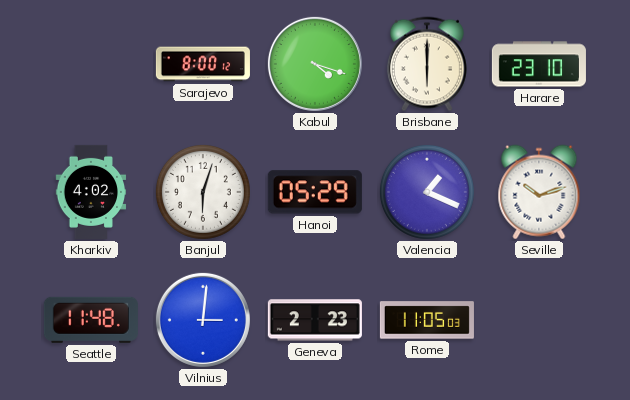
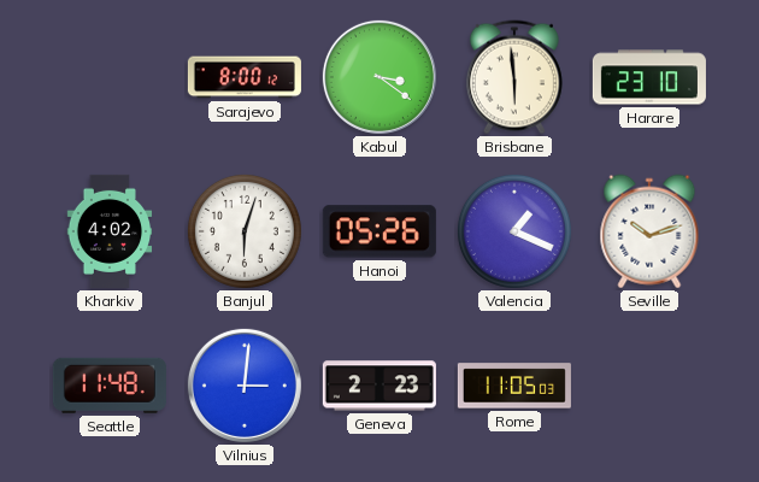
Kabul: 4:18 -> 3:21
Brisbane: 6:00 -> 5:59
Hanoi: 05:29 -> 05:26
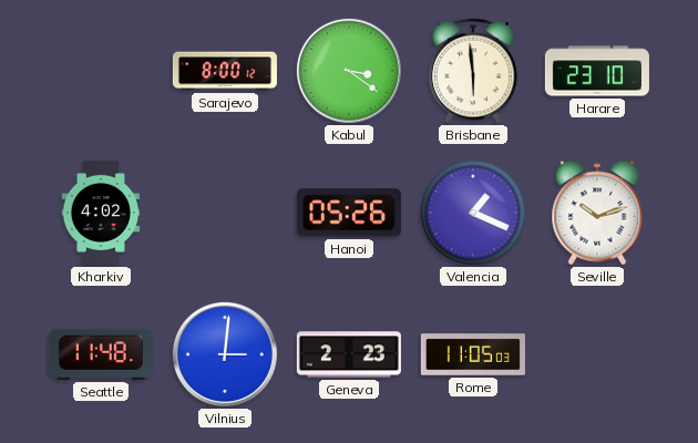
Banjul: 6:03 -> none
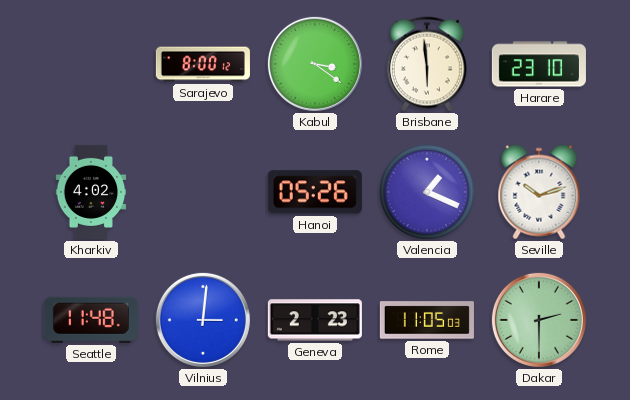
Dakar: none -> 2:30
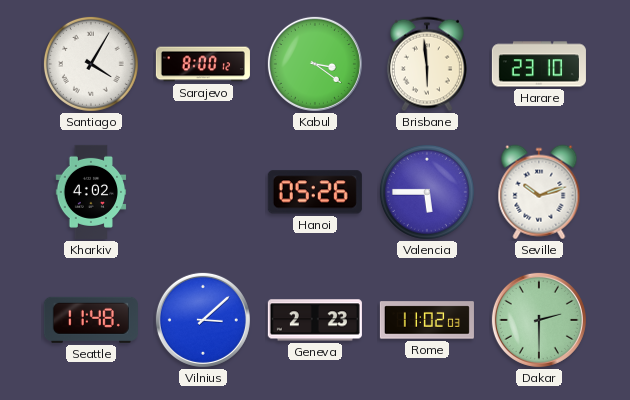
Santiago: none -> 4:05
Valencia: 1:19 -> 5:45
Vilnius: 3:01 -> 3:08
Rome: 11:05 -> 11:02
